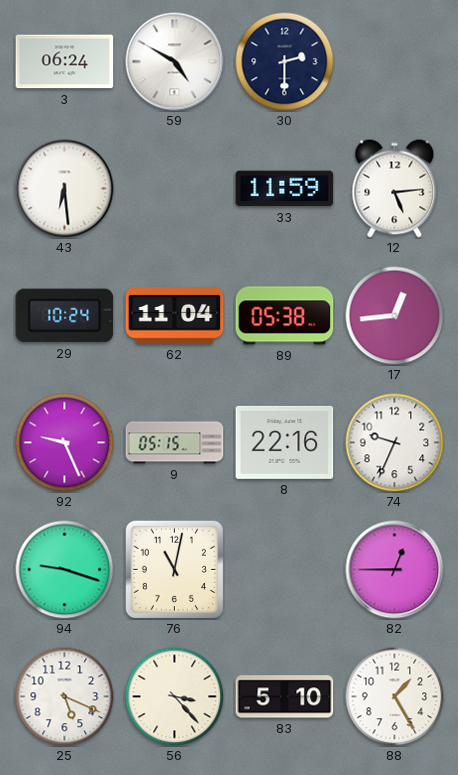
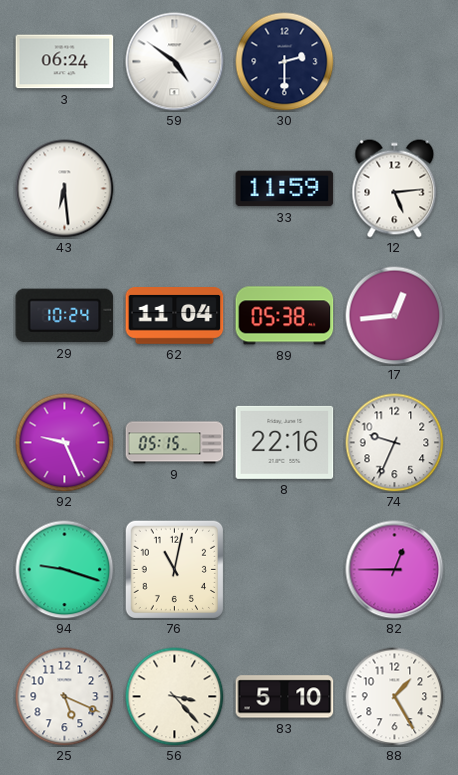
59: 4:50 -> 4:51
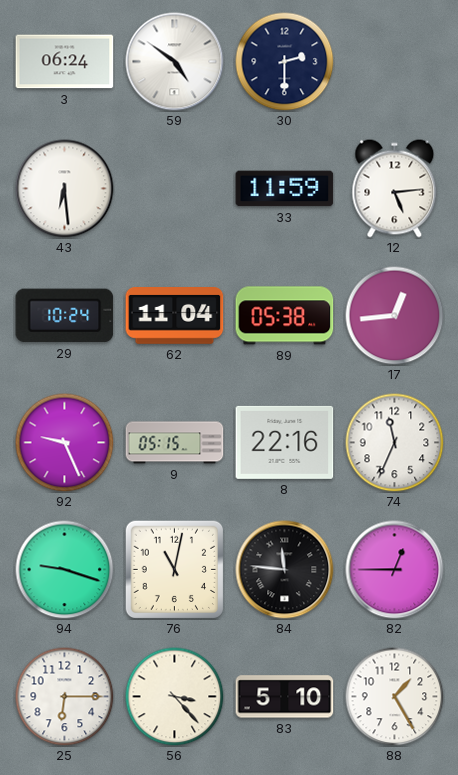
74: 9:34 -> 11:34
84: none -> 11:46
25: 5:19 -> 6:15
